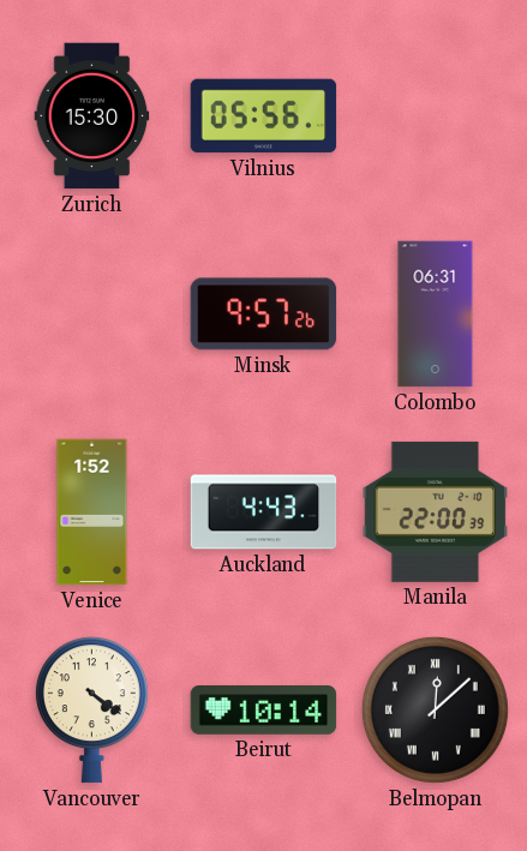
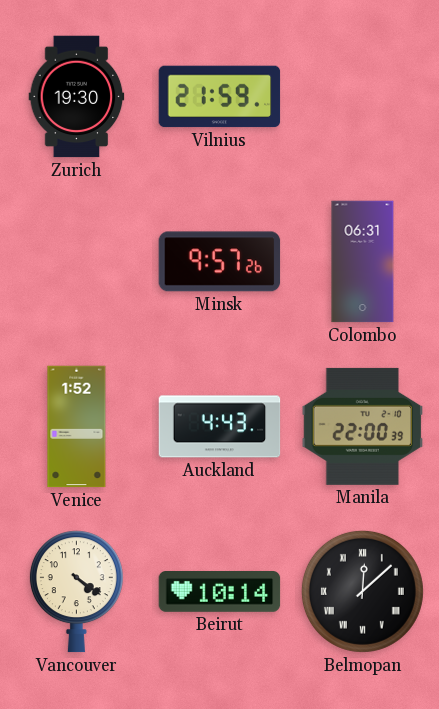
Zurich: 15:30 -> 19:30
Vilnius: 05:56 -> 21:59
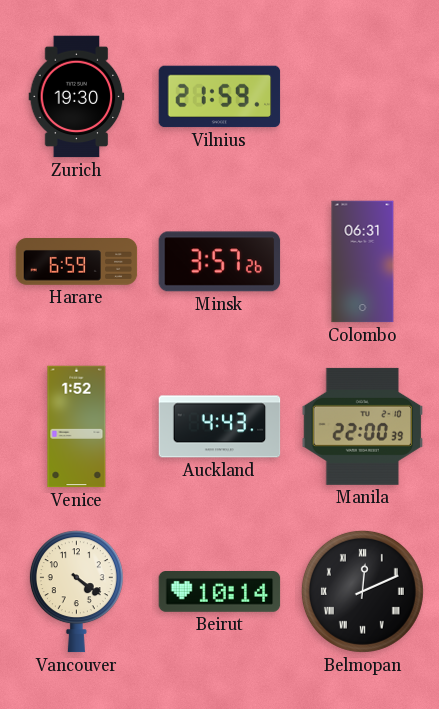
Harare: none -> 6:59
Minsk: 9:57 -> 3:57
Belmopan: 12:08 -> 12:11
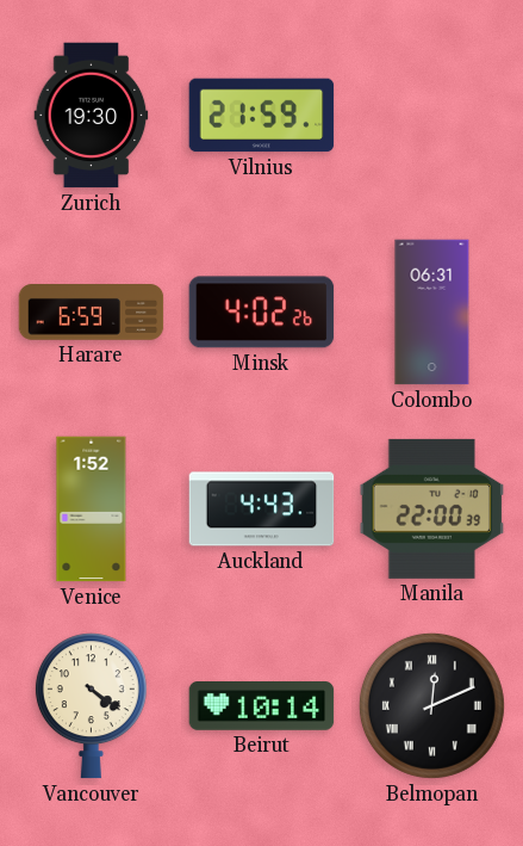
Minsk: 3:57 -> 4:02
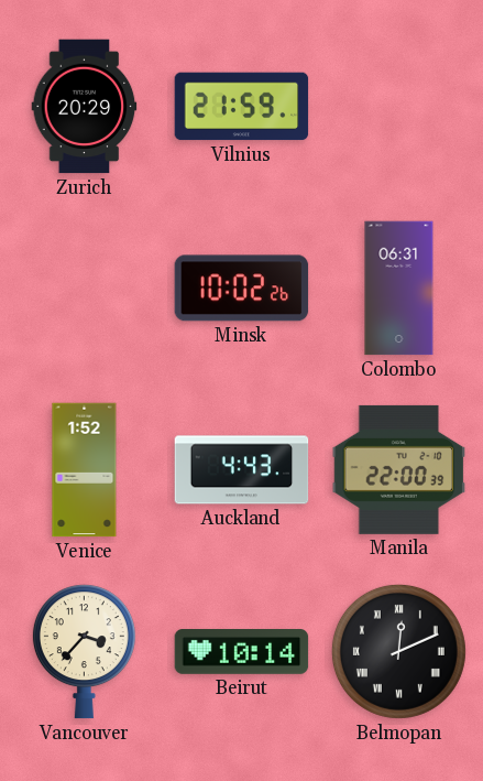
Zurich: 19:30 -> 20:29
Harare: 6:59 -> none
Minsk: 4:02 -> 10:02
Vancouver: 4:21 -> 3:37
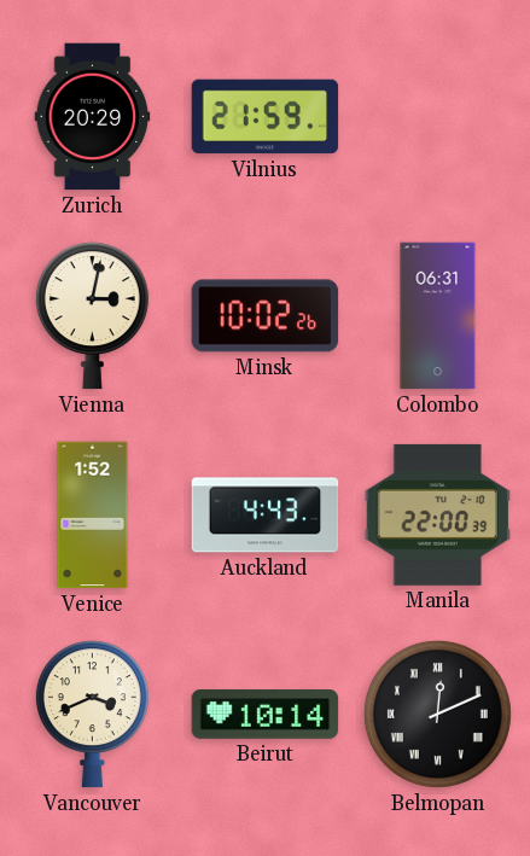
Vienna: none -> 3:02
Vancouver: 3:37 -> 3:41
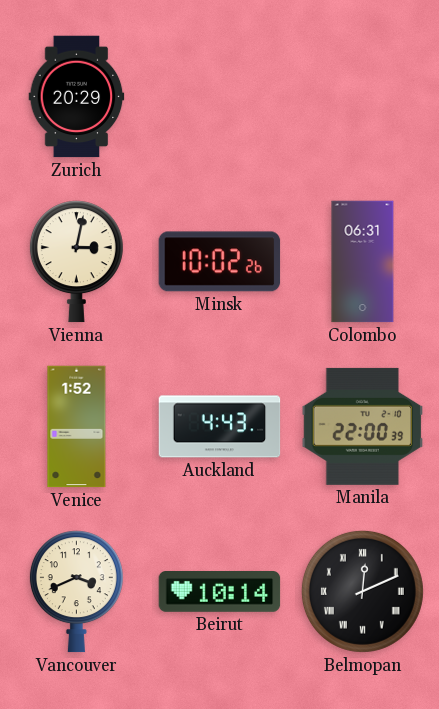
Vilnius: 21:59 -> none
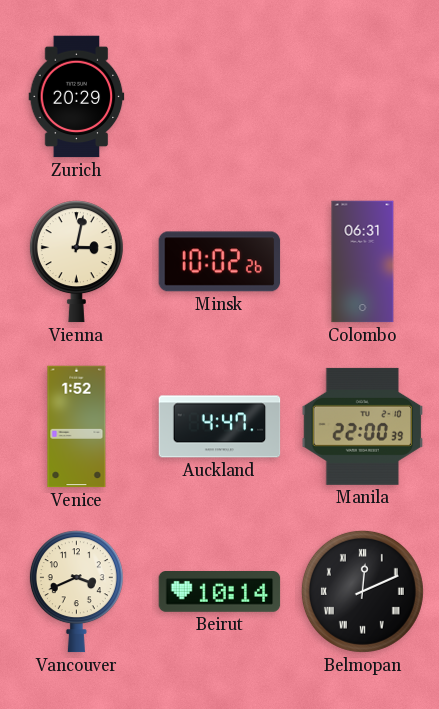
Auckland: 4:43 -> 4:47
